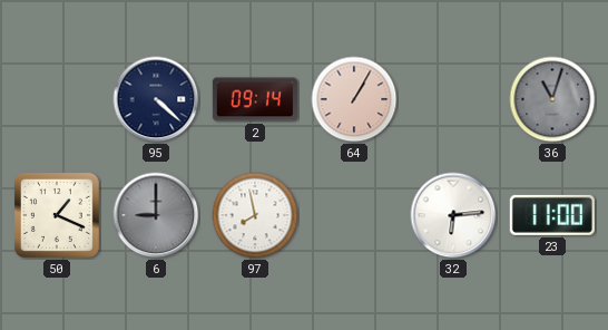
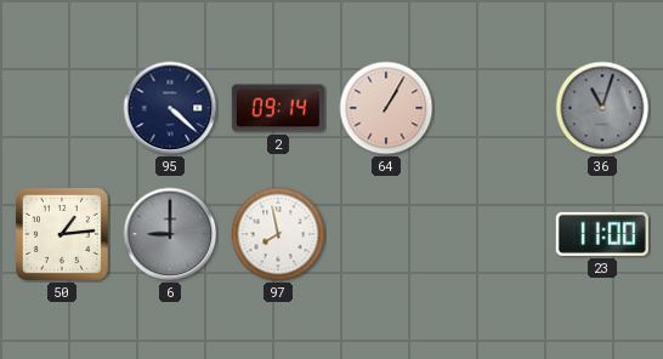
50: 1:19 -> 1:14
32: 6:14 -> none
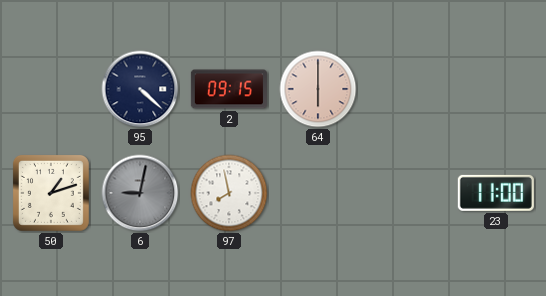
2: 09:14 -> 09:15
64: 1:05 -> 6:00
36: 11:03 -> none
50: 1:14 -> 1:12
6: 9:00 -> 9:02
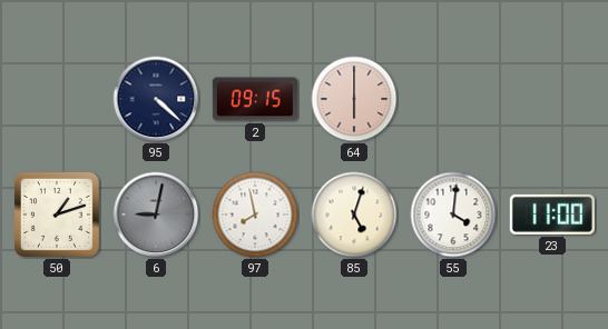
85: none -> 5:03
55: none -> 4:01
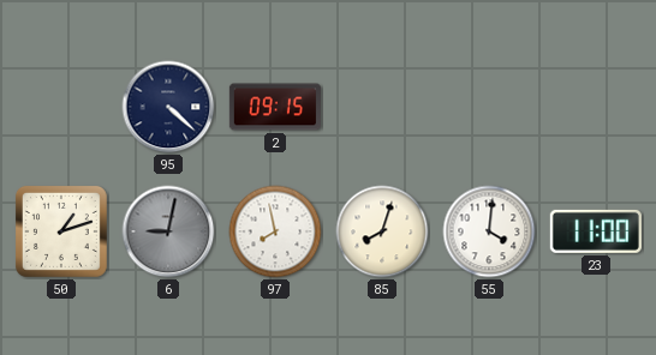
64: 6:00 -> none
85: 5:03 -> 8:03
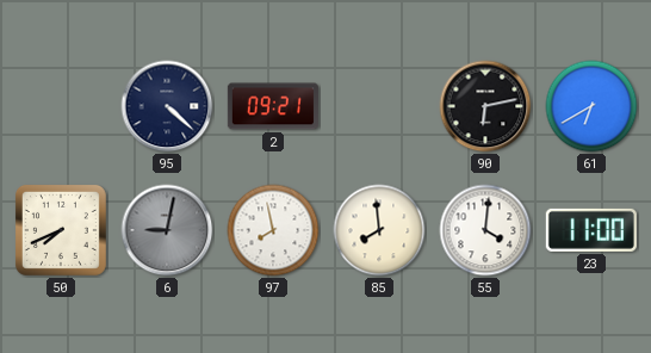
2: 09:15 -> 09:21
90: none -> 6:13
61: none -> 6:40
50: 1:12 -> 7:41
85: 8:03 -> 7:59
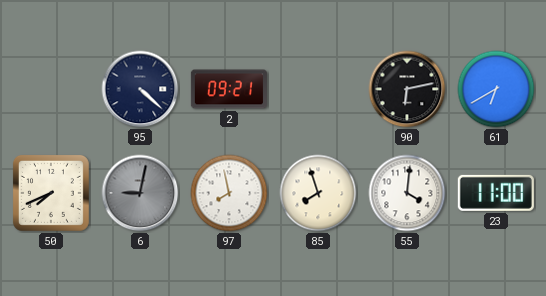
85: 7:59 -> 7:57
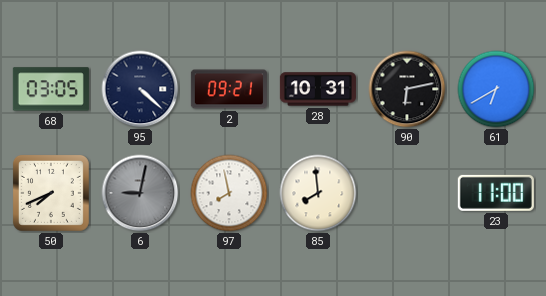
68: none -> 03:05
28: none -> 10:31
85: 7:57 -> 7:59
55: 4:01 -> none
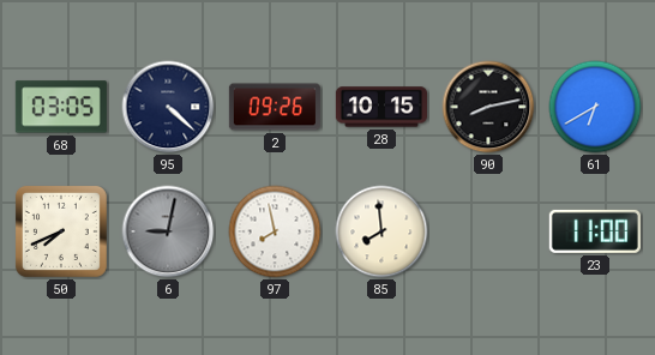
2: 09:21 -> 09:26
28: 10:31 -> 10:15
90: 6:13 -> 8:13
